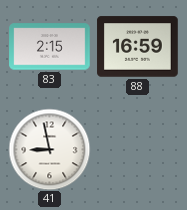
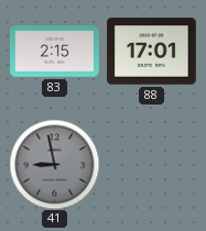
88: 16:59 -> 17:01
41 dial: white -> grey
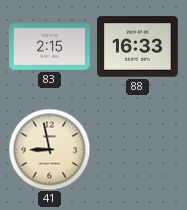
88: 17:01 -> 16:33
41 dial: grey -> cream
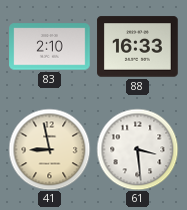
83: 2:15 -> 2:10
61: none -> 3:29
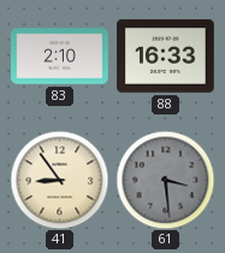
41: 8:58 -> 8:54
61 dial: white -> grey
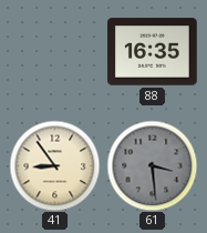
83: 2:10 -> none
88: 16:33 -> 16:35
